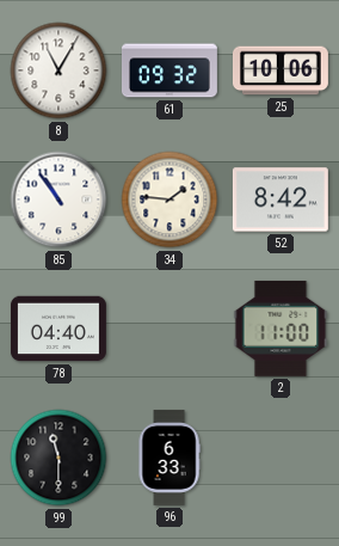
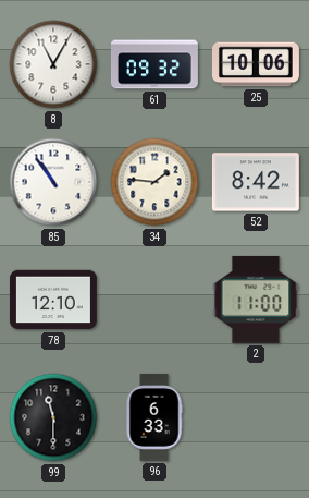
78: 04:40 -> 12:10
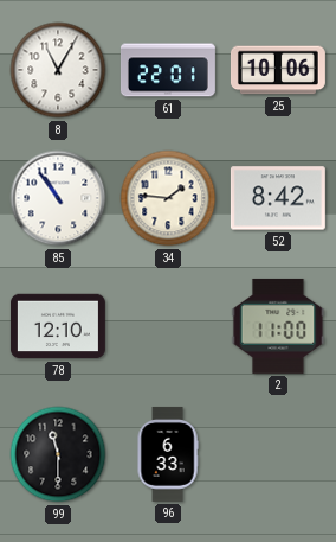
61: 09:32 -> 22:01
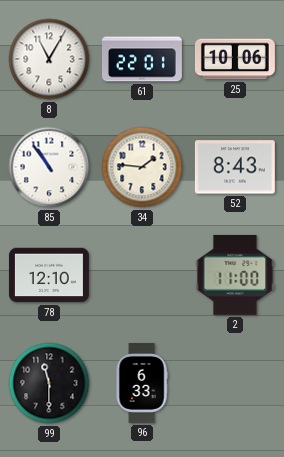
52: 8:42 -> 8:43
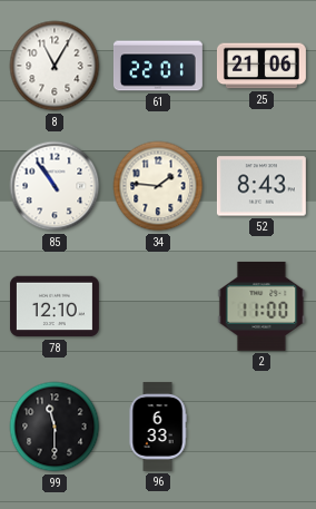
25: 10:06 -> 21:06
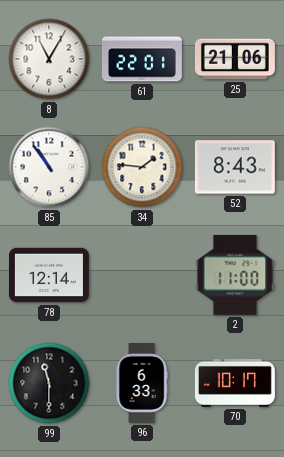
78: 12:10 -> 12:14
70: none -> 10:17
